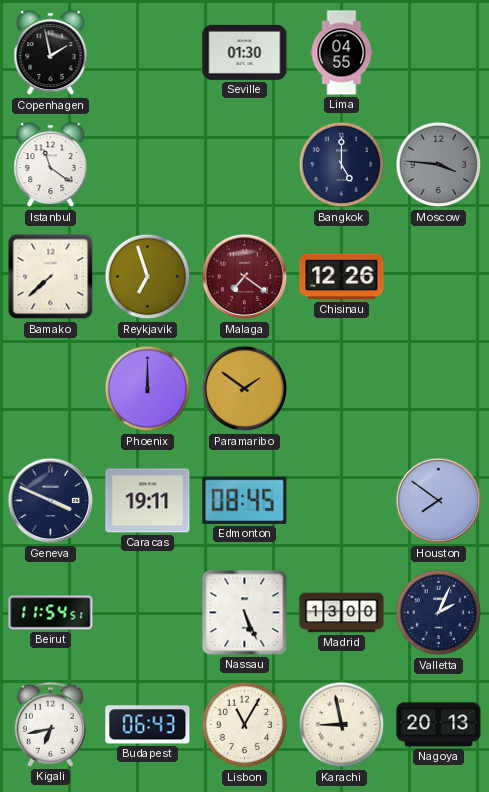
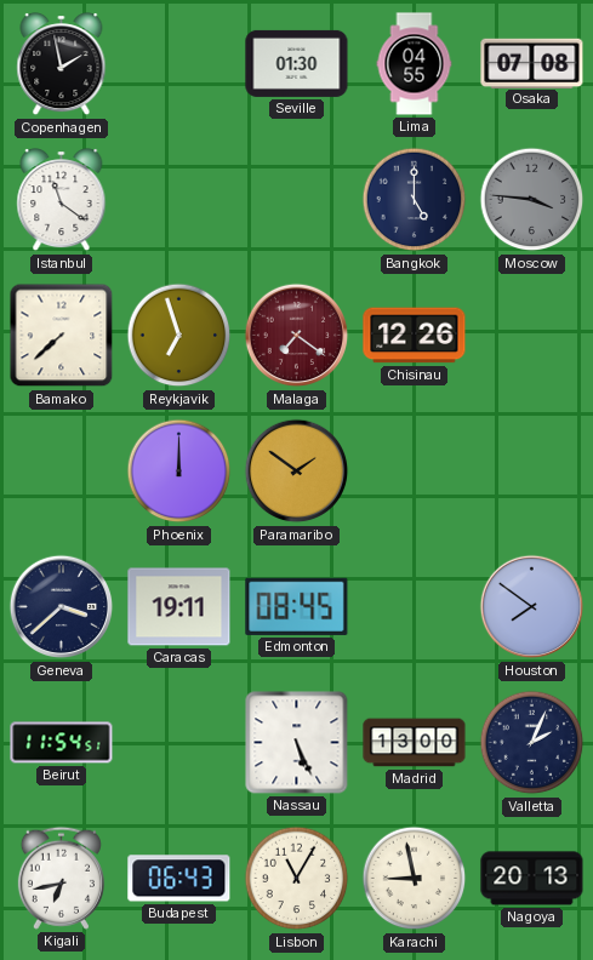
Osaka: none -> 07:08
Geneva: 3:49 -> 3:38
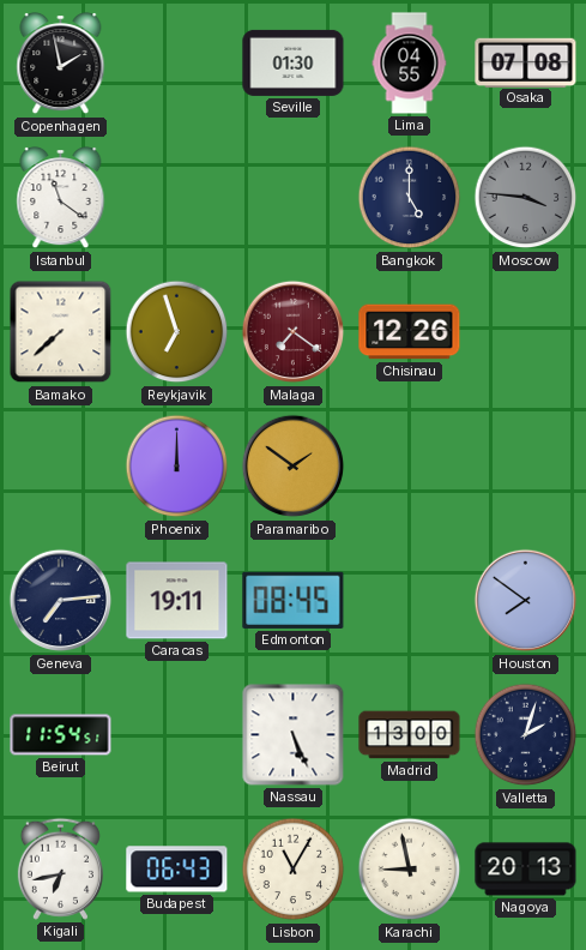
Geneva: 3:38 -> 7:14
Valletta: 2:04 -> 2:03
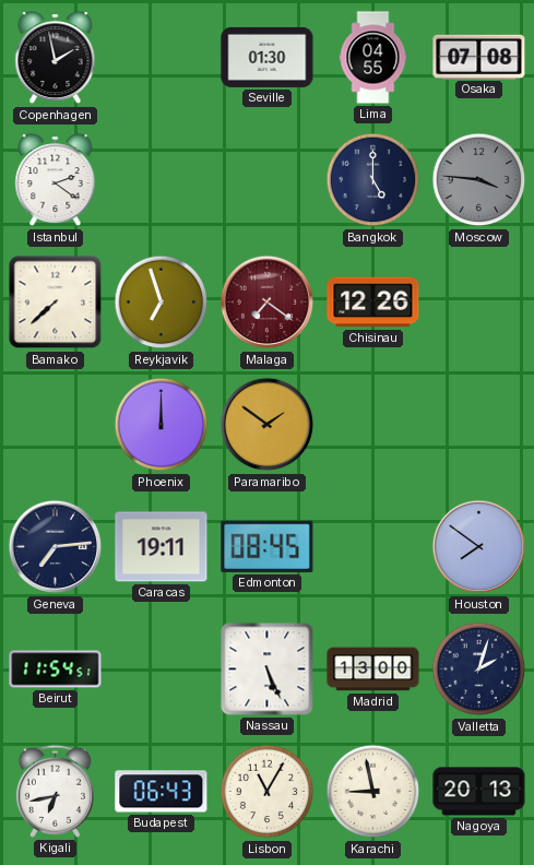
Istanbul: 11:21 -> 2:21
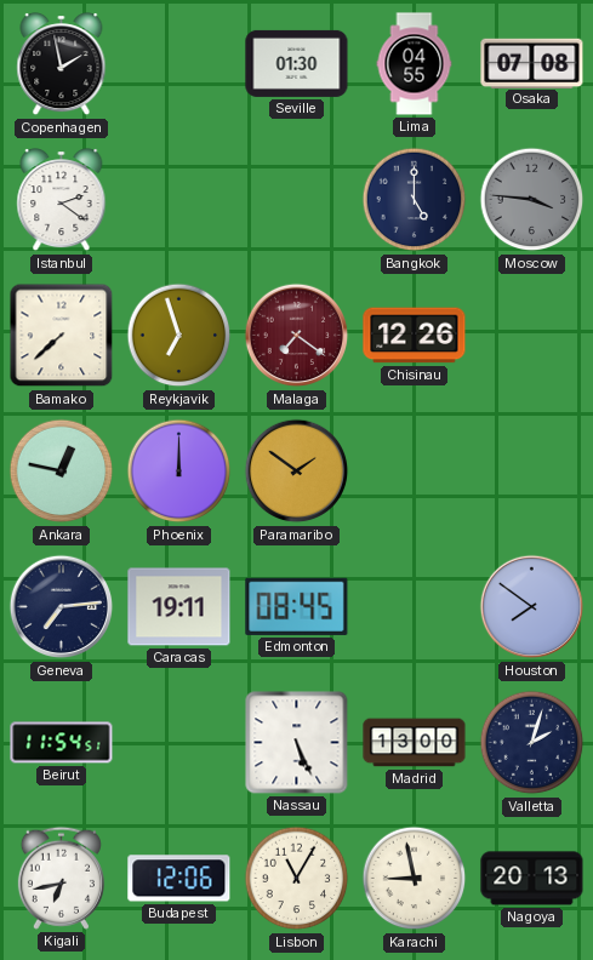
Ankara: none -> 12:47
Budapest: 06:43 -> 12:06
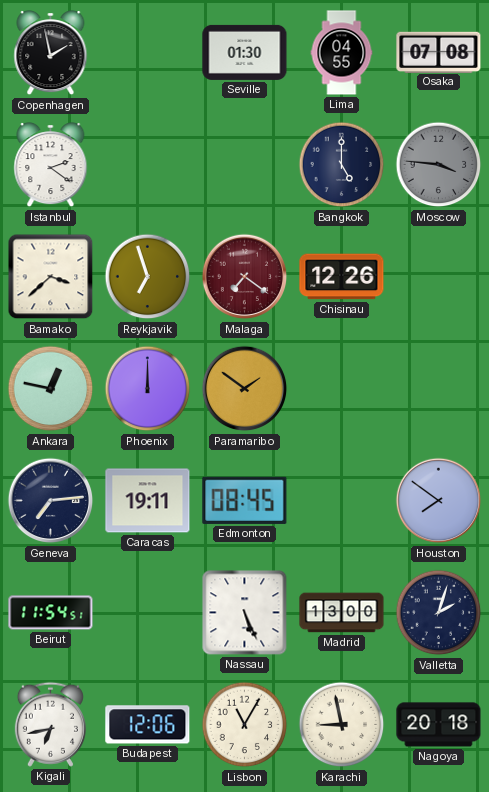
Bamako: 7:38 -> 3:38
Nagoya: 20:13 -> 20:18
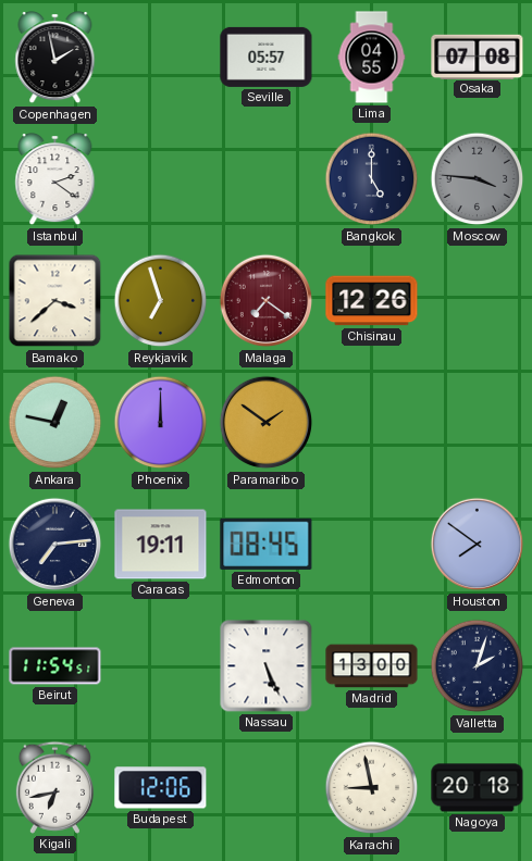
Seville: 01:30 -> 05:57
Lisbon: 11:05 -> none
